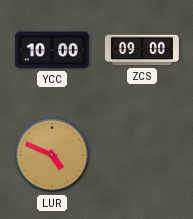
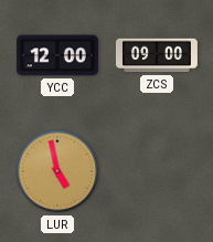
YCC: 10:00 -> 12:00
LUR: 4:49 -> 4:58
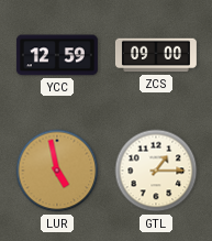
YCC: 12:00 -> 12:59
GTL: none -> 1:15
